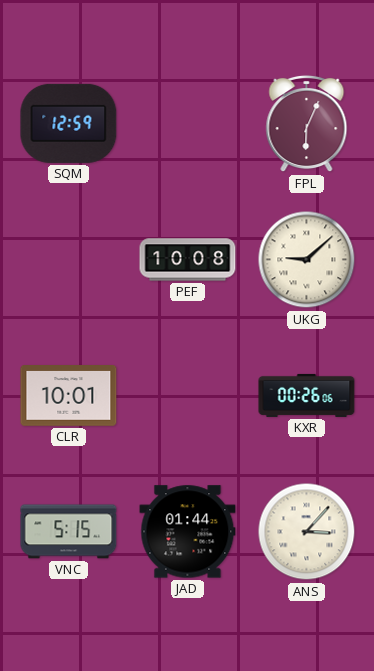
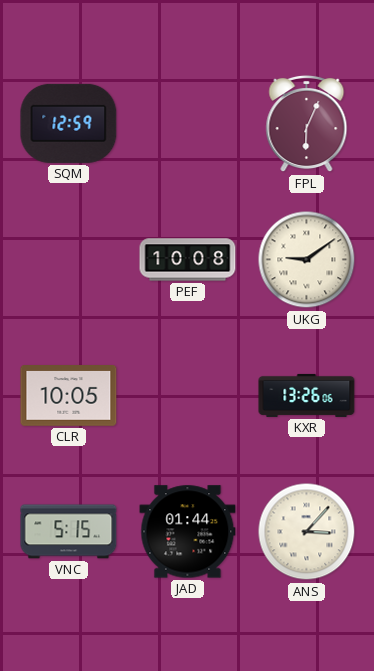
UKG: 9:08 -> 9:09
CLR: 10:01 -> 10:05
KXR: 00:26 -> 13:26
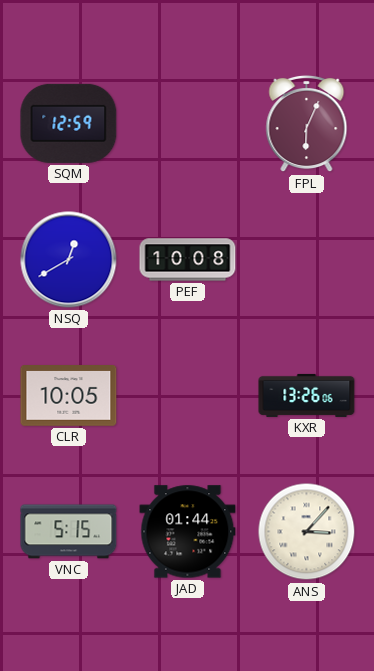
NSQ: none -> 12:40
UKG: 9:09 -> none
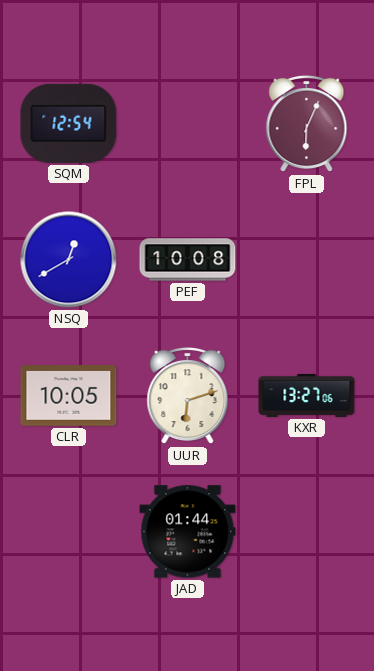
SQM: 12:59 -> 12:54
UUR: none -> 6:12
KXR: 13:26 -> 13:27
VNC: 5:15 -> none
ANS: 3:07 -> none
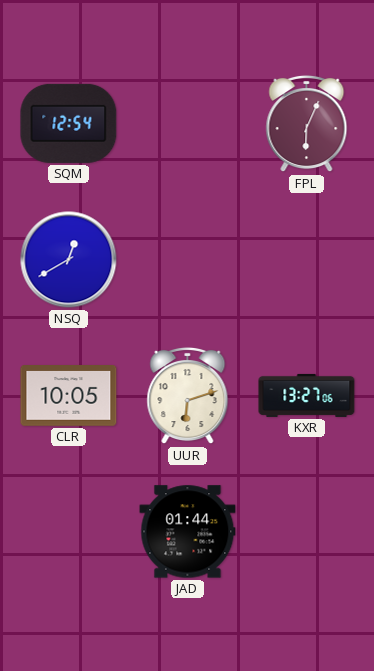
PEF: 10:08 -> none
